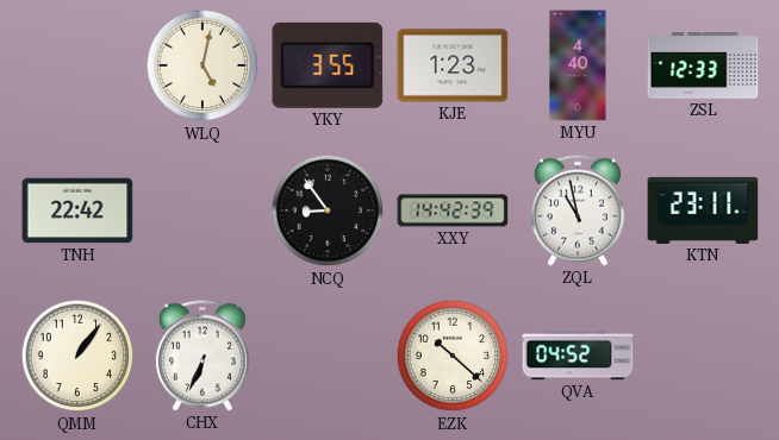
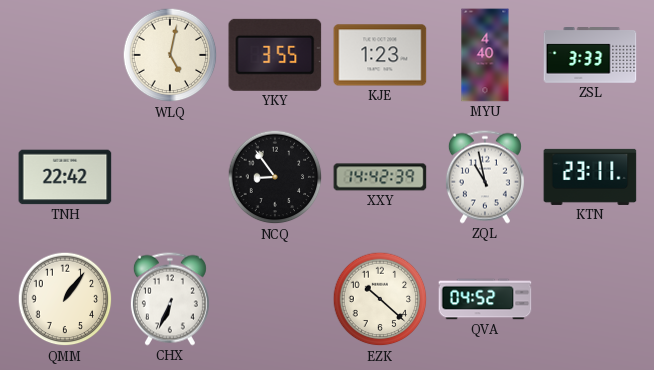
ZSL: 12:33 -> 3:33
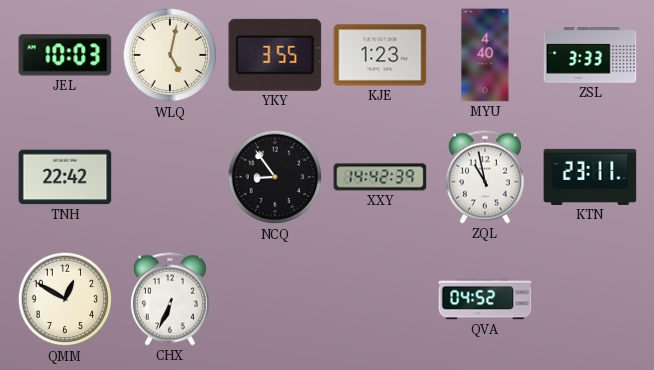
JEL: none -> 10:03
QMM: 1:06 -> 12:50
EZK: 10:22 -> none
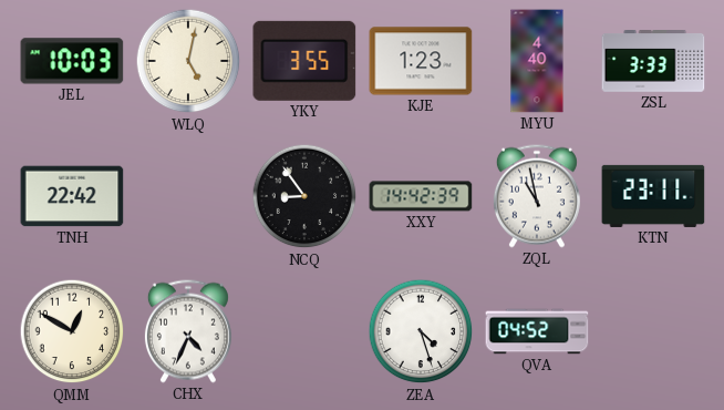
CHX: 6:34 -> 4:34
ZEA: none -> 4:27
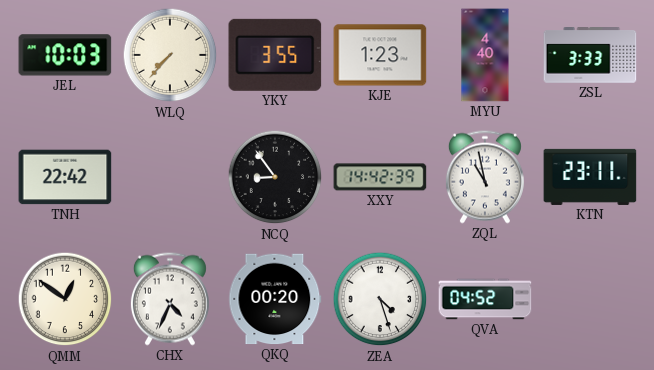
WLQ: 5:02 -> 7:37
QMM: 12:50 -> 12:51
QKQ: none -> 00:20
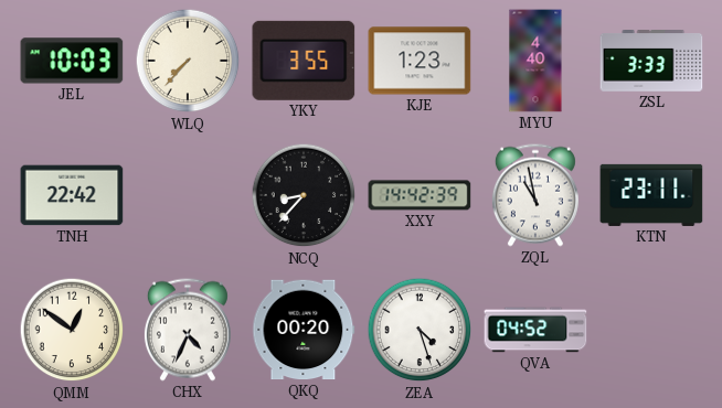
NCQ: 8:54 -> 8:37
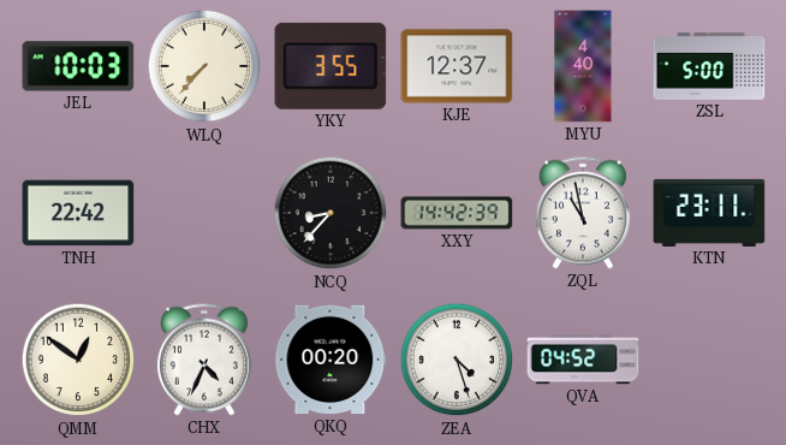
KJE: 1:23 -> 12:37
ZSL: 3:33 -> 5:00
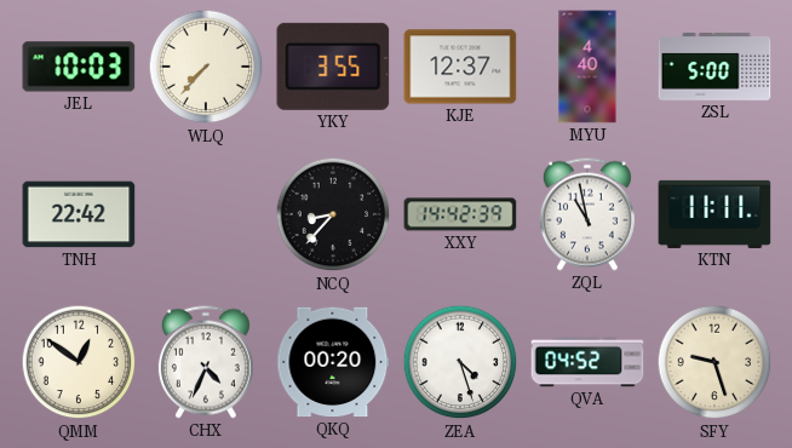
KTN: 23:11 -> 11:11
SFY: none -> 9:27
